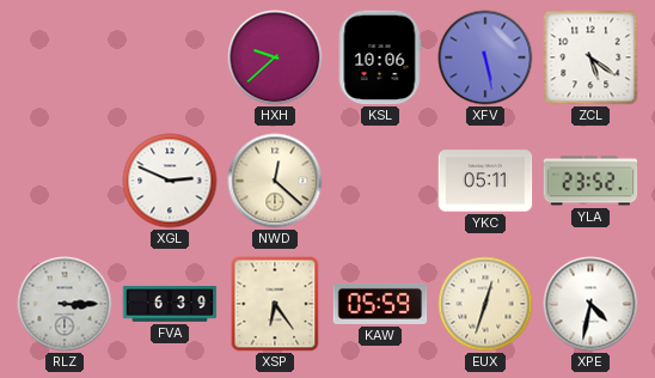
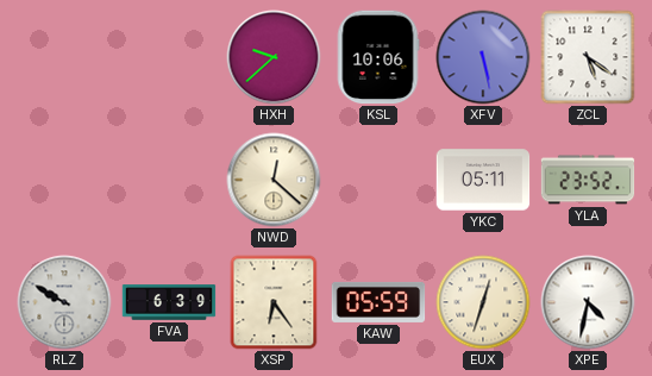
XGL: 2:49 -> none
RLZ: 3:15 -> 9:50
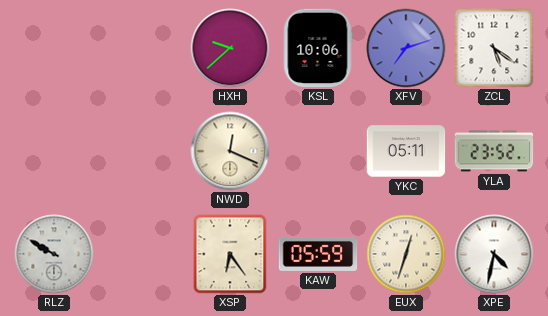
XFV: 5:28 -> 7:12
NWD: 12:22 -> 12:19
FVA: 6:39 -> none
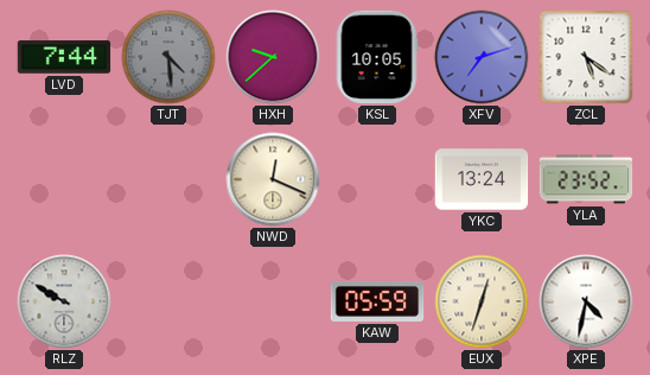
LVD: none -> 7:44
TJT: none -> 4:29
KSL: 10:06 -> 10:05
YKC: 05:11 -> 13:24
XSP: 6:24 -> none
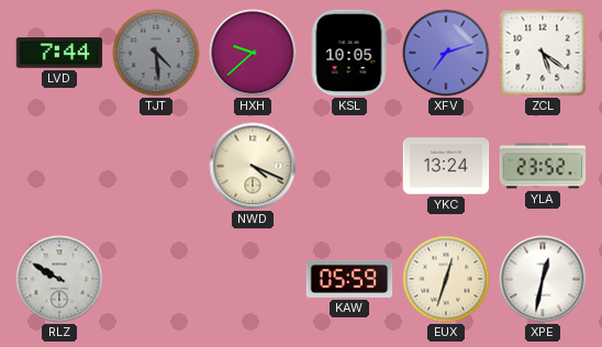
NWD: 12:19 -> 4:19
XPE: 4:32 -> 12:32
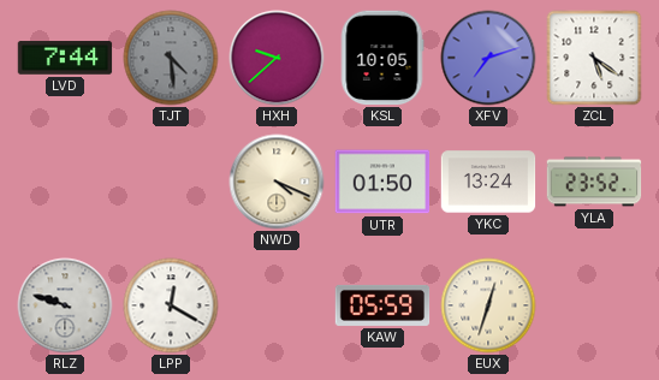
UTR: none -> 01:50
RLZ: 9:50 -> 9:48
LPP: none -> 12:20
XPE: 12:32 -> none
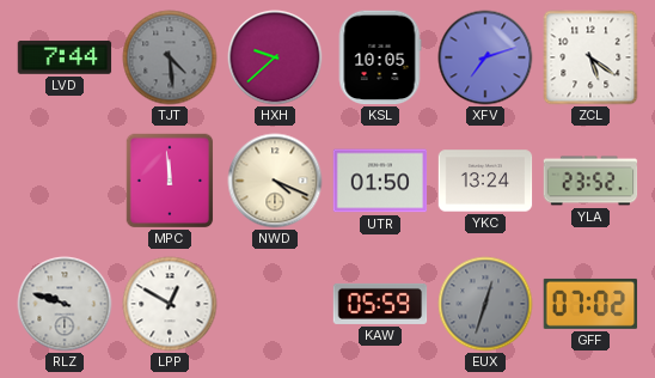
MPC: none -> 11:59
LPP: 12:20 -> 12:50
EUX dial: cream -> grey
GFF: none -> 07:02
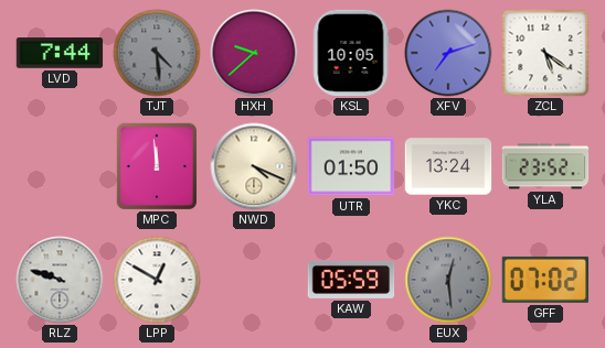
EUX: 12:33 -> 12:29
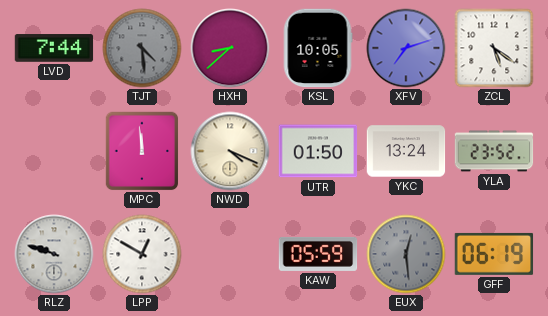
HXH: 9:38 -> 8:38
GFF: 07:02 -> 06:19
